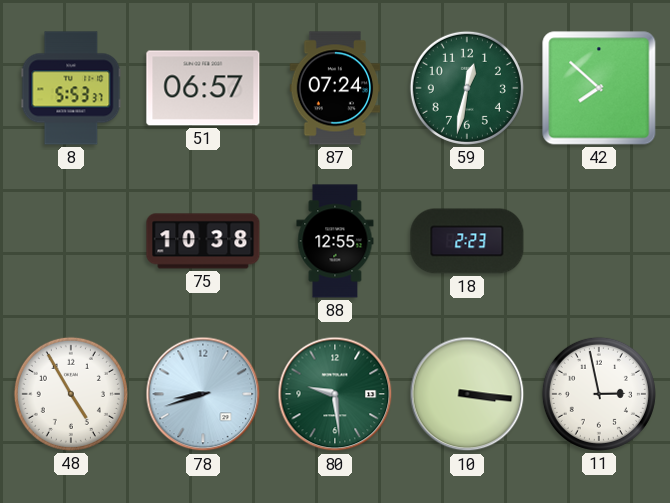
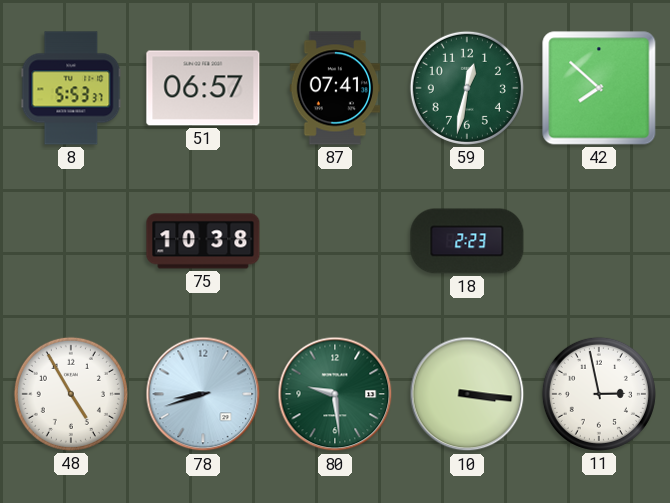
87: 07:24 -> 07:41
88: 12:55 -> none
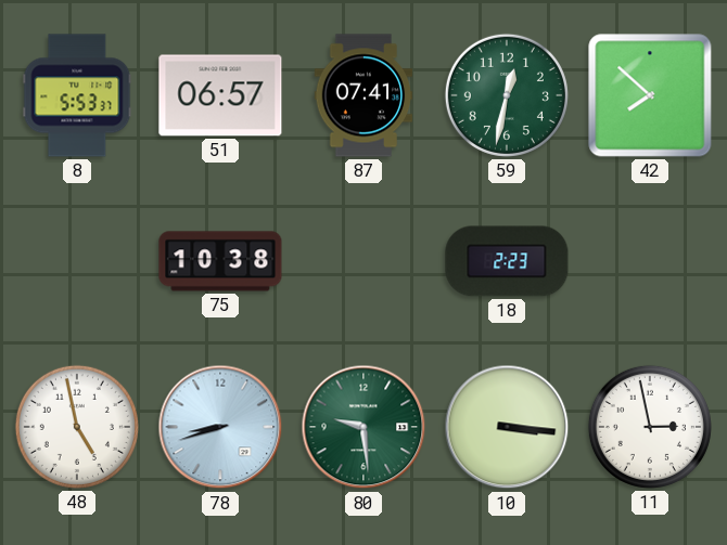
48: 4:55 -> 4:58
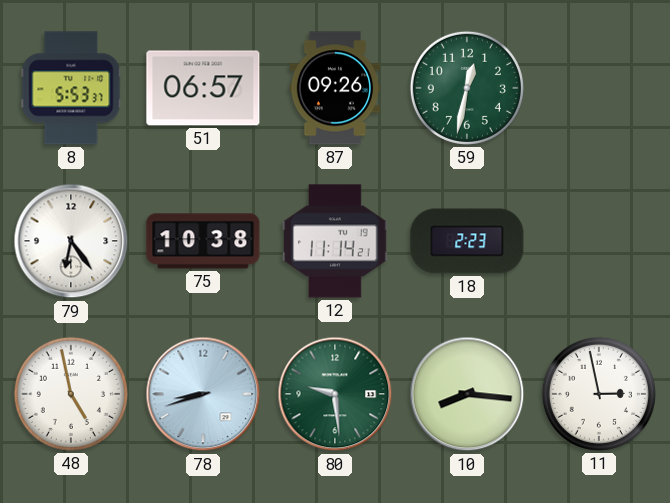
87: 07:41 -> 09:26
42: 7:52 -> none
79: none -> 6:24
12: none -> 11:14
10: 3:16 -> 8:16
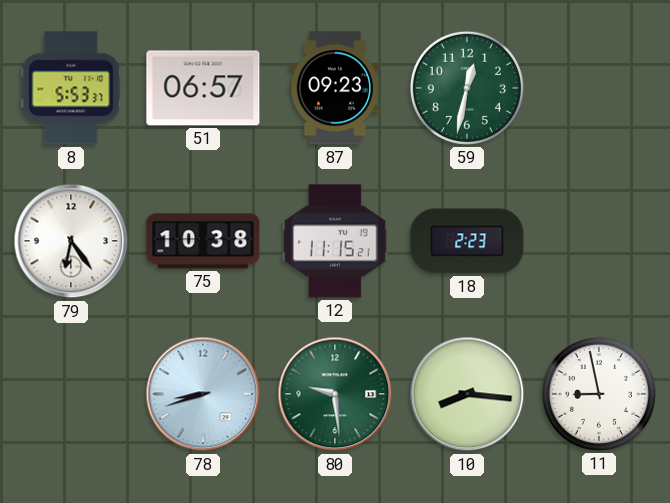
87: 09:26 -> 09:23
12: 11:14 -> 11:15
48: 4:58 -> none
11: 2:58 -> 8:58
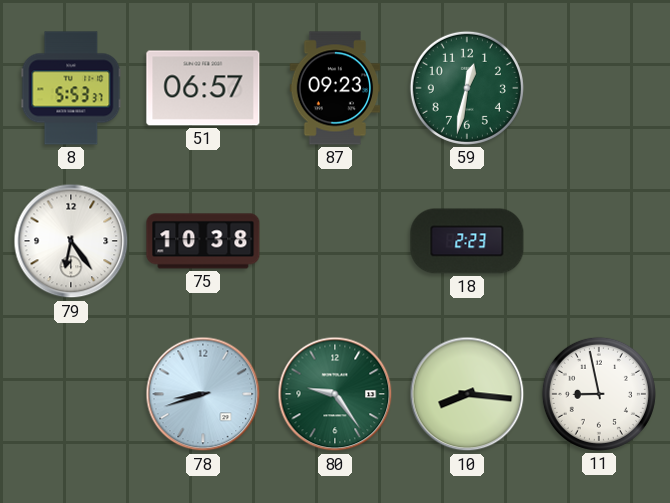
12: 11:15 -> none
80: 9:29 -> 9:24
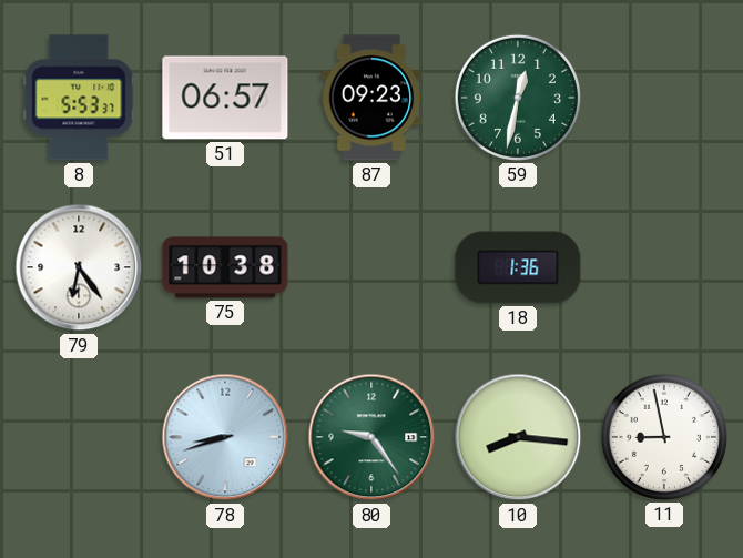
18: 2:23 -> 1:36
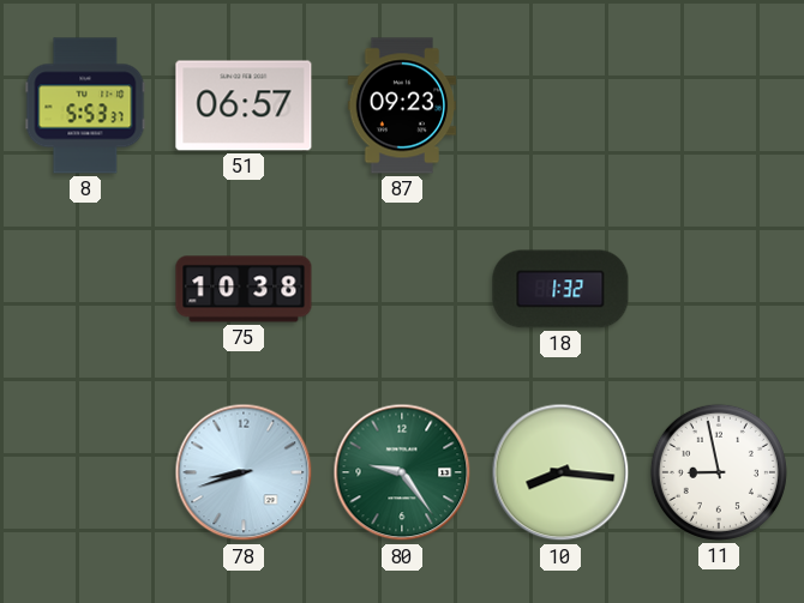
59: 12:32 -> none
79: 6:24 -> none
18: 1:36 -> 1:32
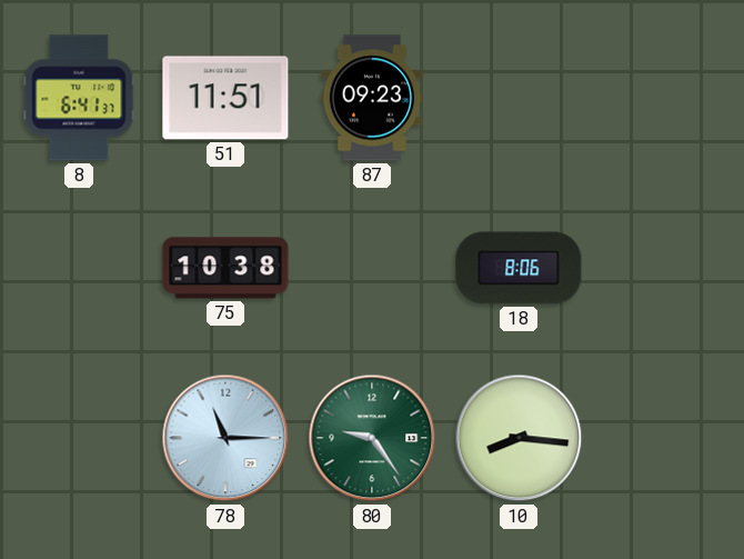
8: 5:53 -> 6:41
51: 06:57 -> 11:51
18: 1:32 -> 8:06
78: 8:42 -> 11:15
11: 8:58 -> none
